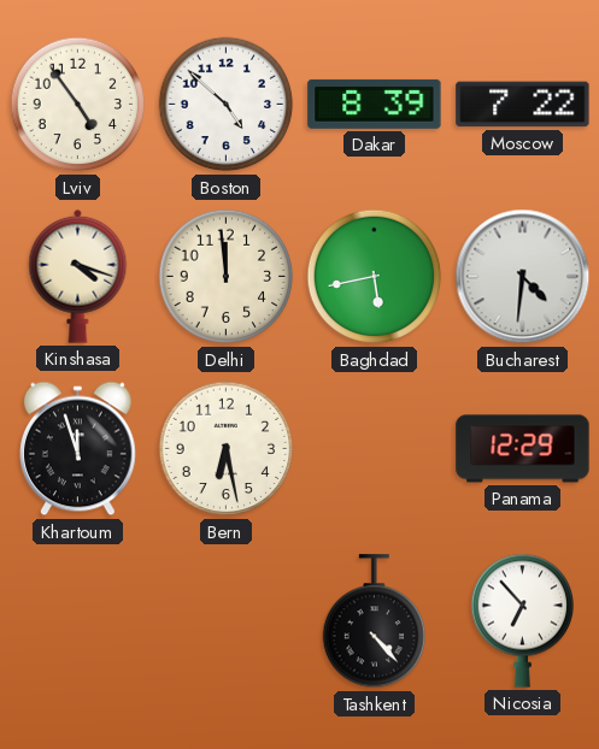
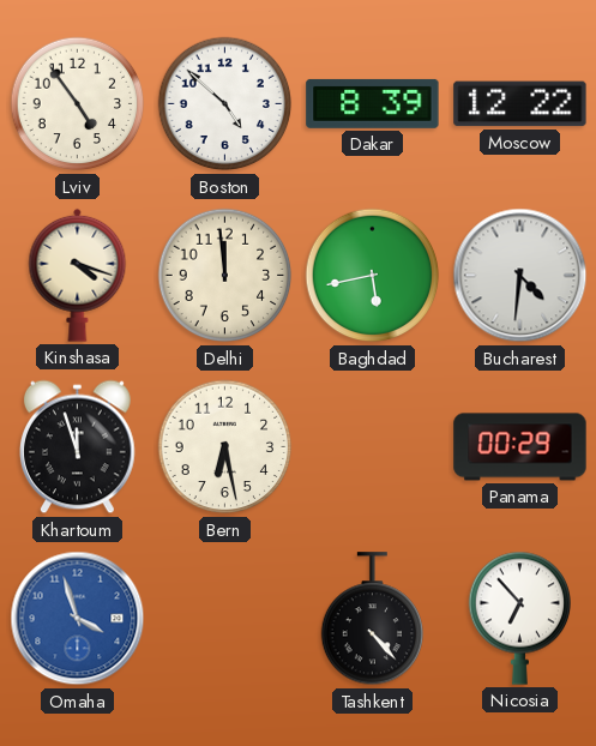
Moscow: 7:22 -> 12:22
Panama: 12:29 -> 00:29
Omaha: none -> 3:57
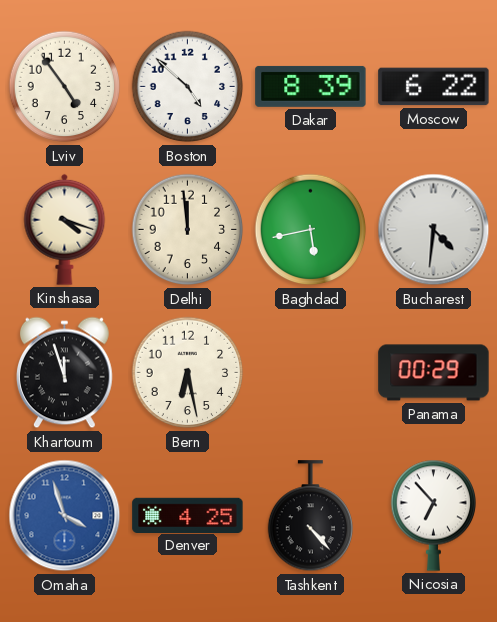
Moscow: 12:22 -> 6:22
Denver: none -> 4:25
